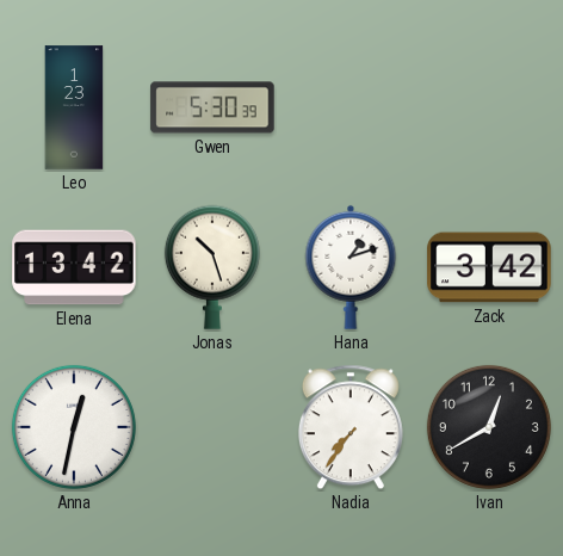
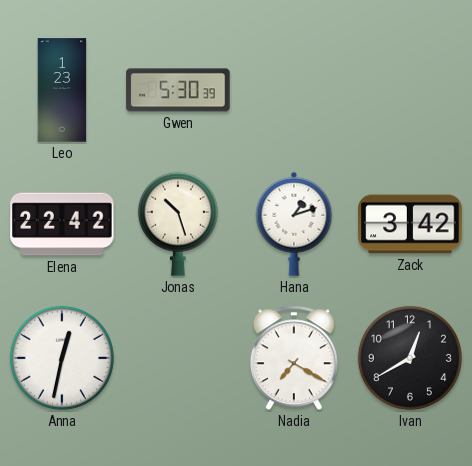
Elena: 13:42 -> 22:42
Nadia: 7:36 -> 7:20
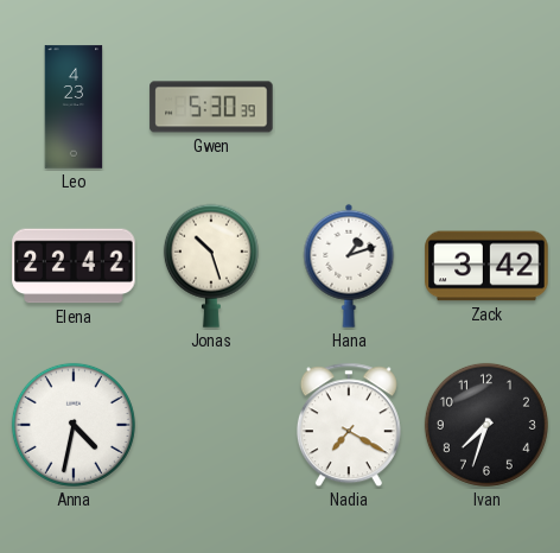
Leo: 1:23 -> 4:23
Anna: 12:32 -> 4:32
Ivan: 12:40 -> 7:33
